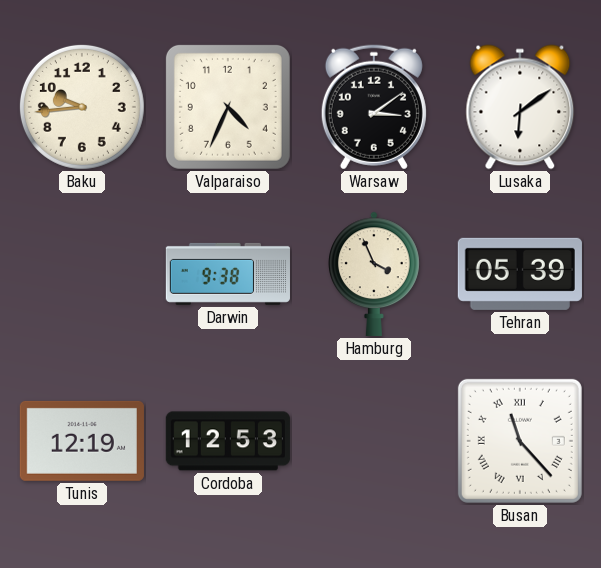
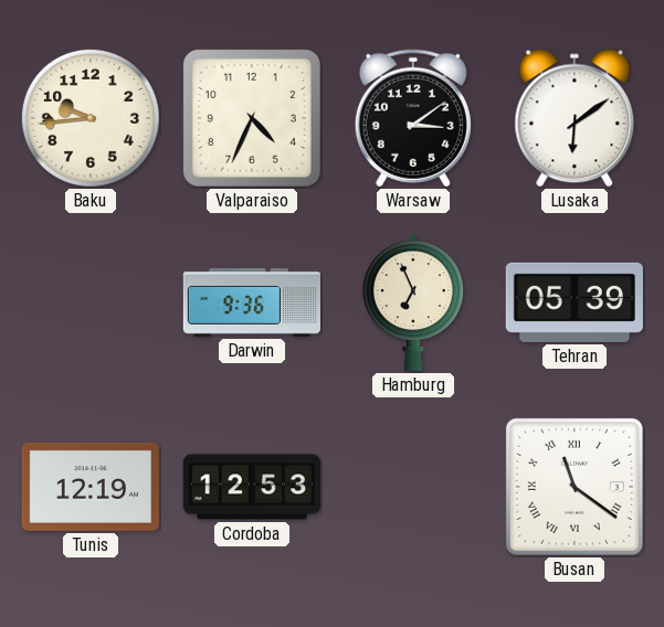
Darwin: 9:38 -> 9:36
Hamburg: 3:56 -> 6:56
Busan: 11:23 -> 11:21
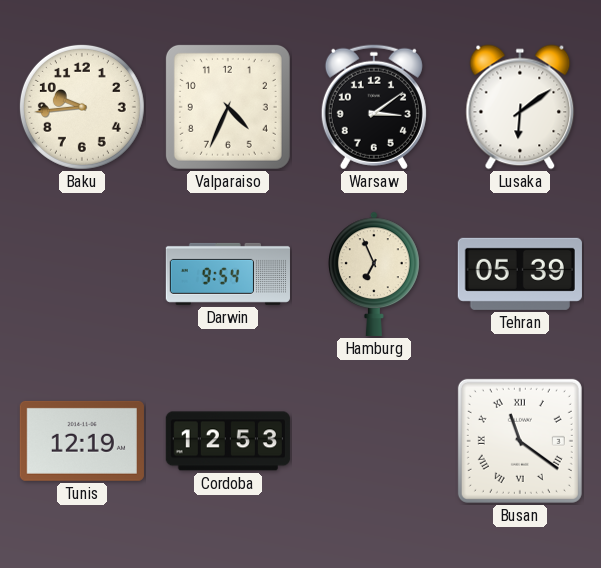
Darwin: 9:36 -> 9:54
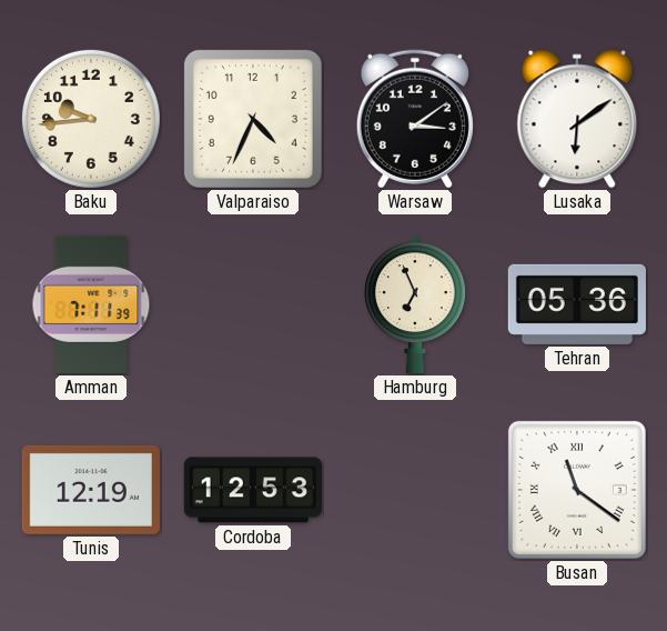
Amman: none -> 7:11
Darwin: 9:54 -> none
Tehran: 05:39 -> 05:36
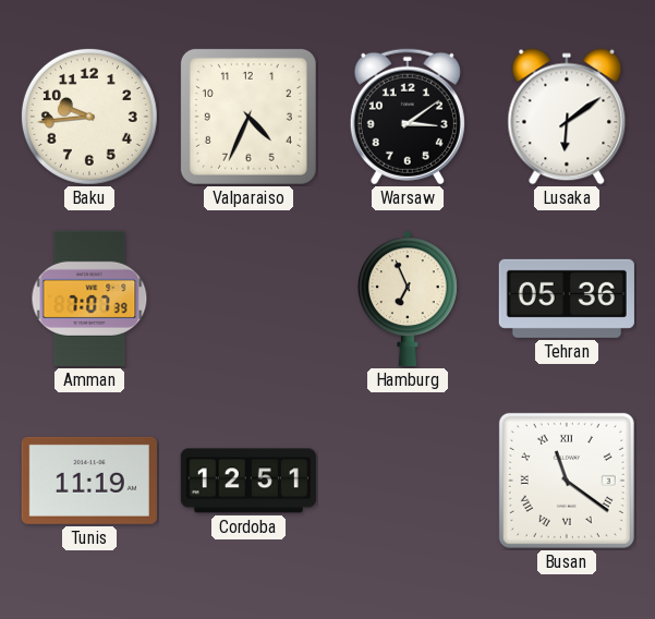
Amman: 7:11 -> 7:07
Tunis: 12:19 -> 11:19
Cordoba: 12:53 -> 12:51
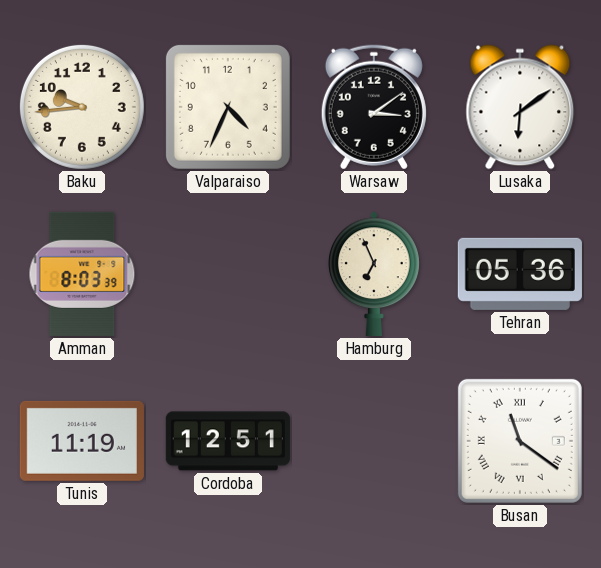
Amman: 7:07 -> 8:03
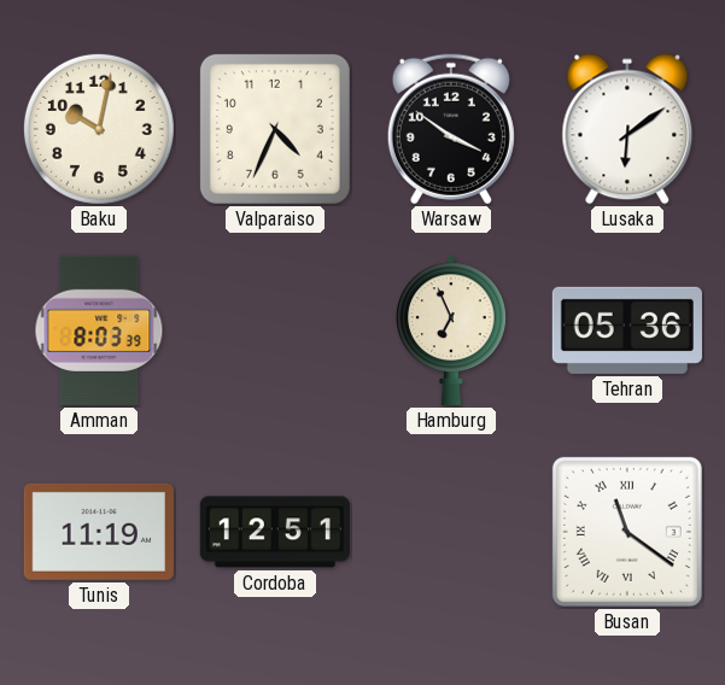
Baku: 9:44 -> 10:02
Warsaw: 3:09 -> 3:51
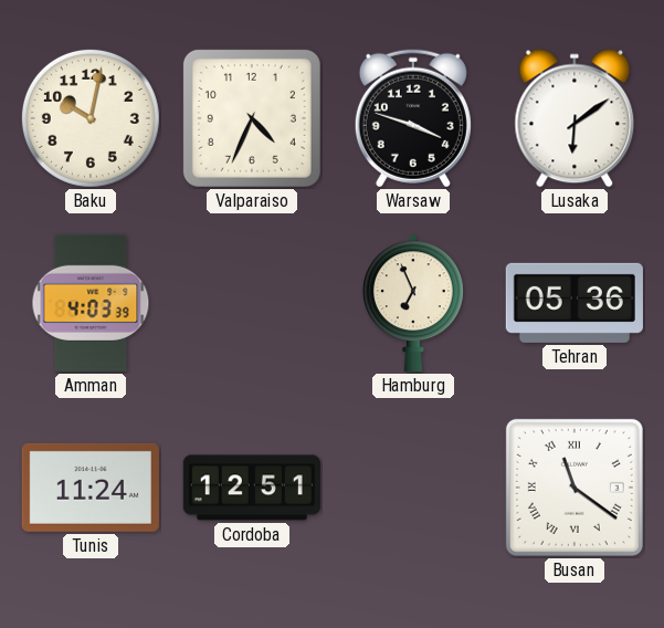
Warsaw: 3:51 -> 3:48
Amman: 8:03 -> 4:03
Tunis: 11:19 -> 11:24
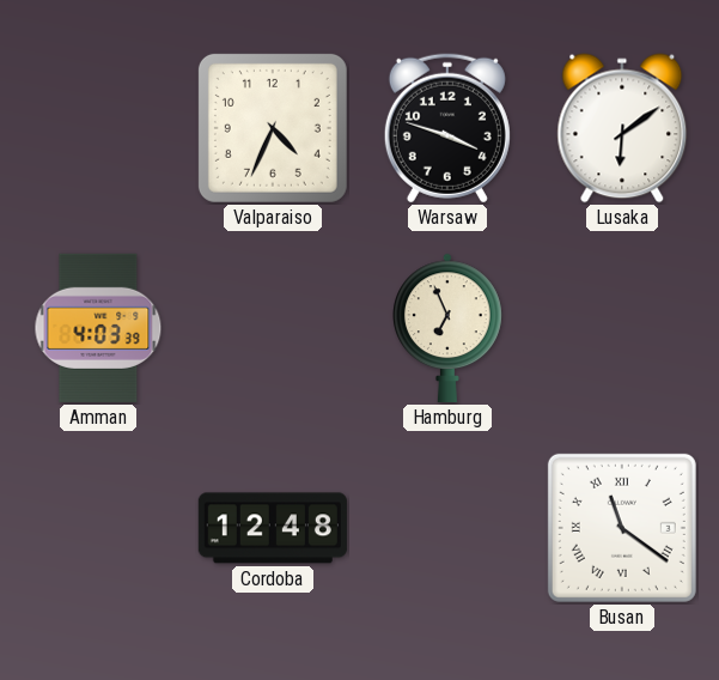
Baku: 10:02 -> none
Tehran: 05:36 -> none
Tunis: 11:24 -> none
Cordoba: 12:51 -> 12:48
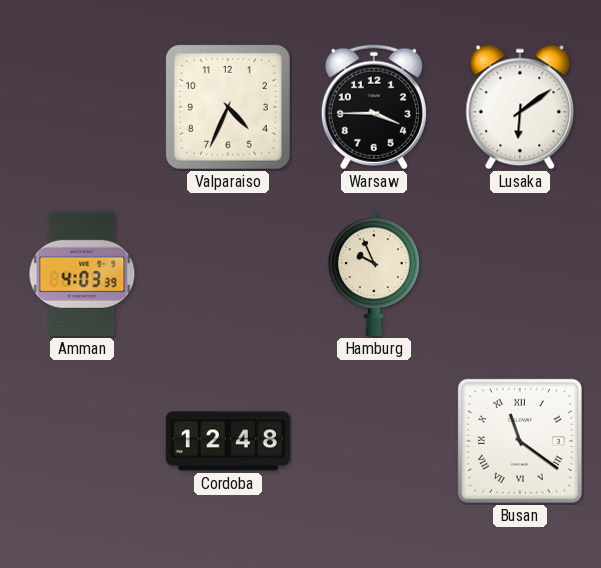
Warsaw: 3:48 -> 3:45
Hamburg: 6:56 -> 9:56
